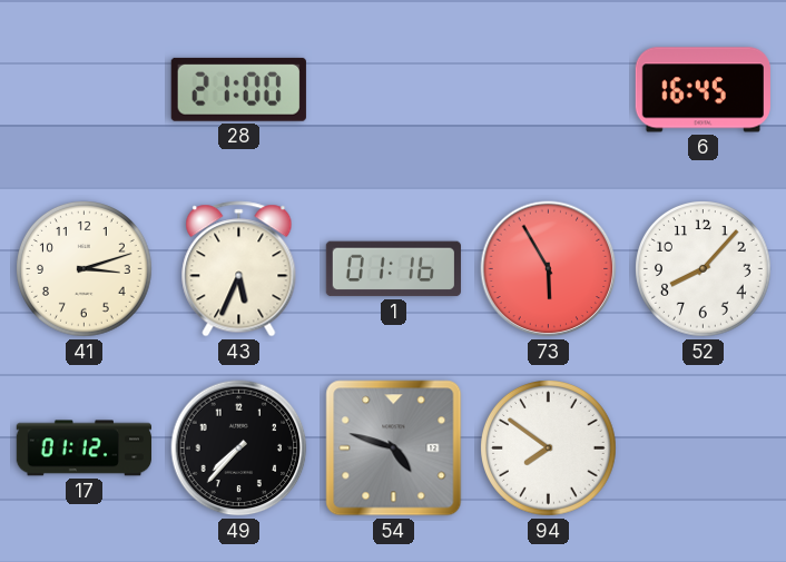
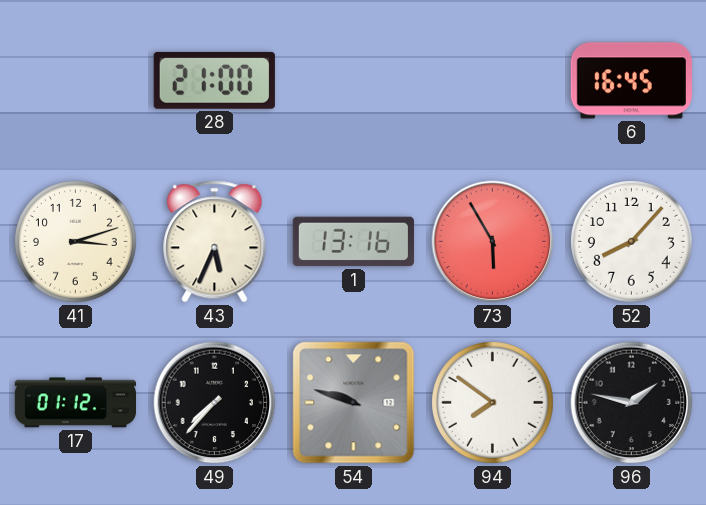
1: 01:16 -> 13:16
54: 4:48 -> 9:48
96: none -> 1:47
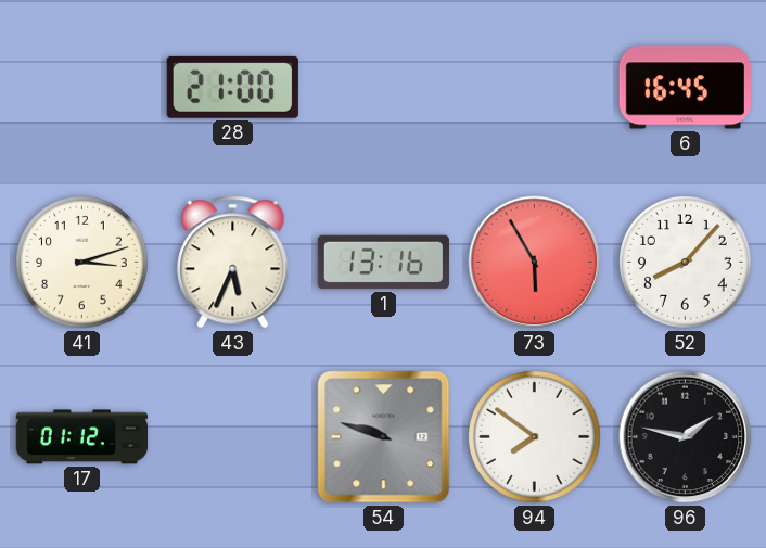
49: 7:37 -> none
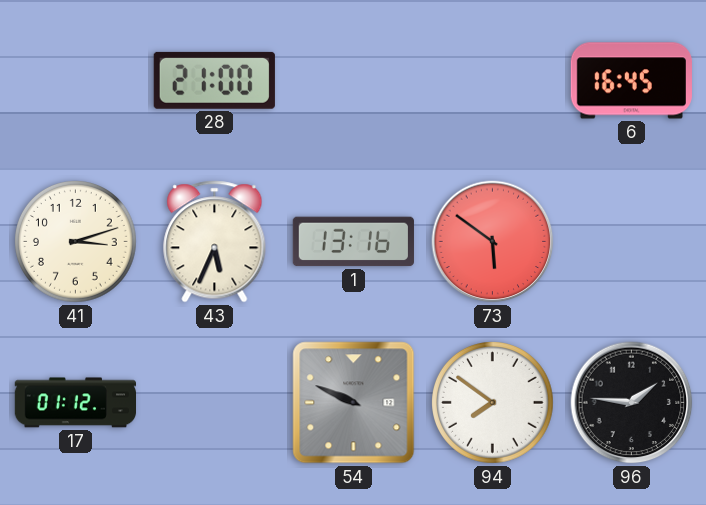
73: 5:55 -> 5:51
52: 8:07 -> none
54: 9:48 -> 9:49
96: 1:47 -> 1:46
